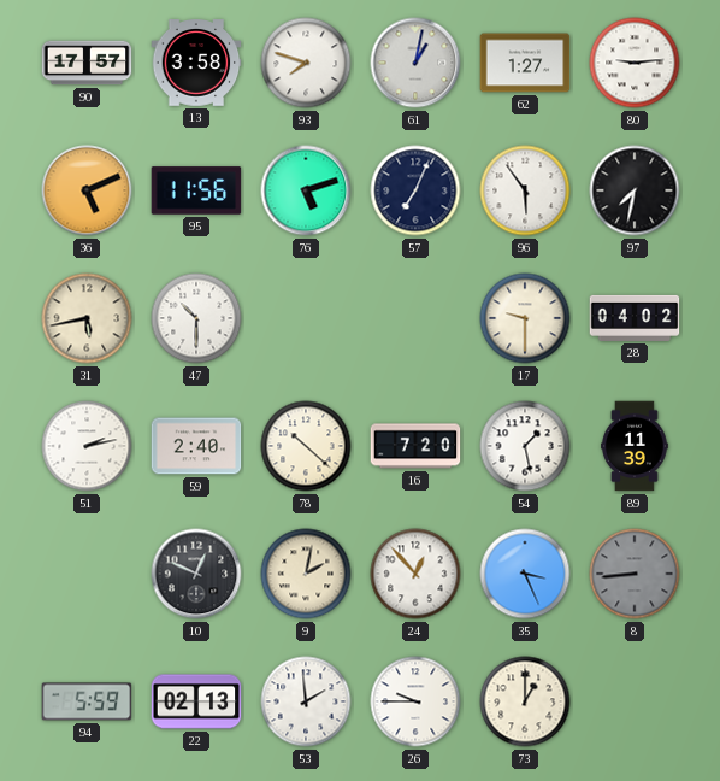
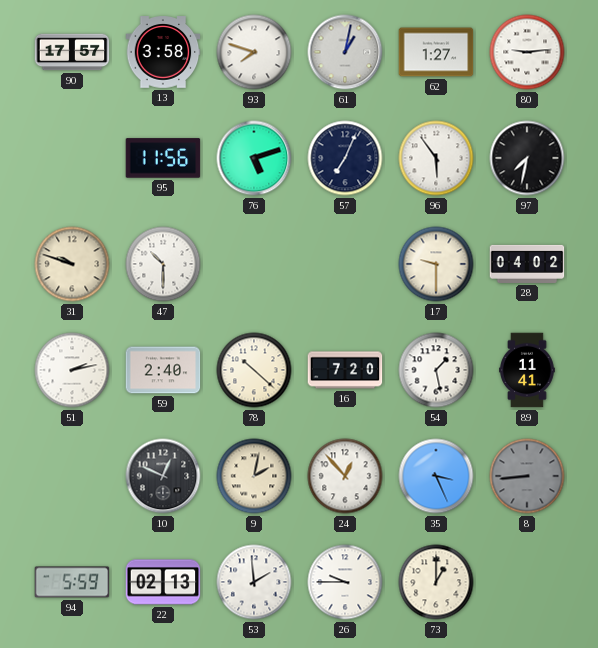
36: 5:11 -> none
31: 5:43 -> 9:48
89: 11:39 -> 11:41
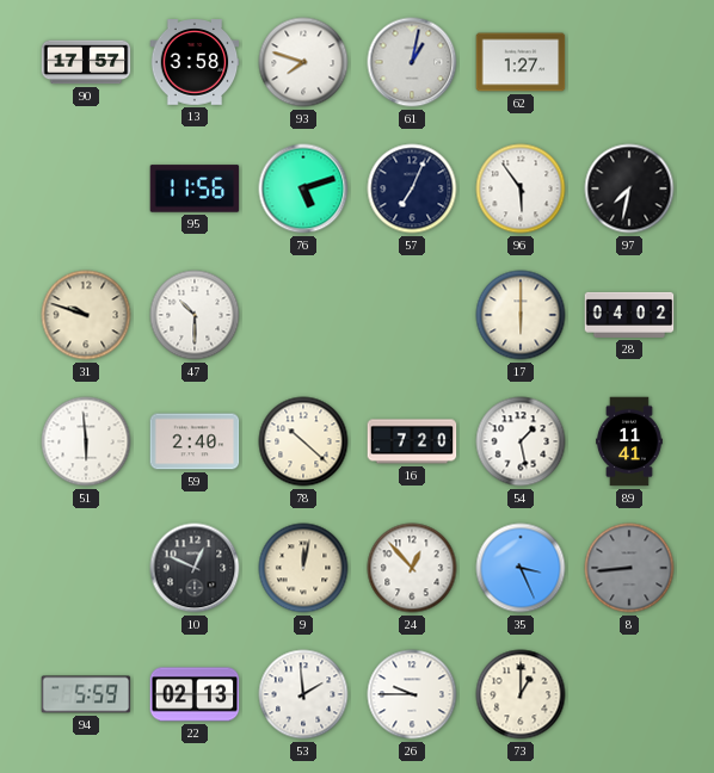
80: 9:14 -> none
17: 9:30 -> 6:00
51: 2:13 -> 5:59
9: 2:02 -> 12:02
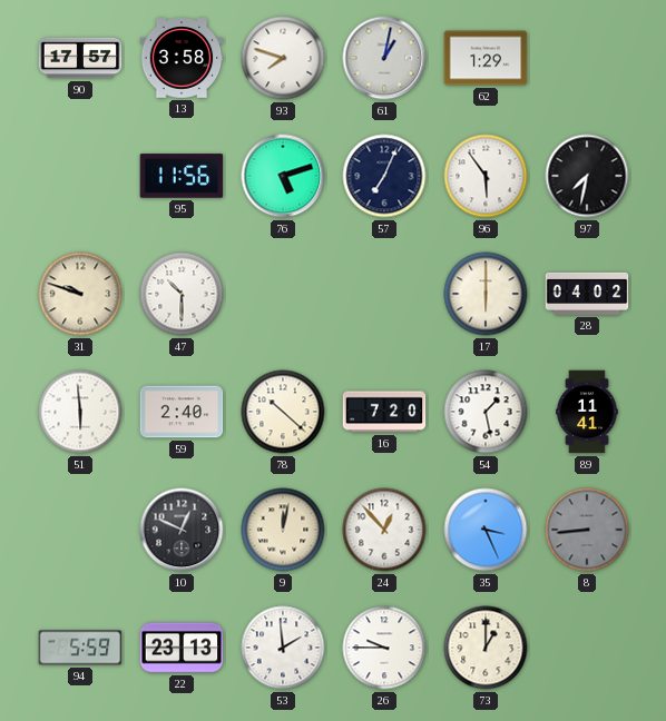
62: 1:27 -> 1:29
22: 02:13 -> 23:13
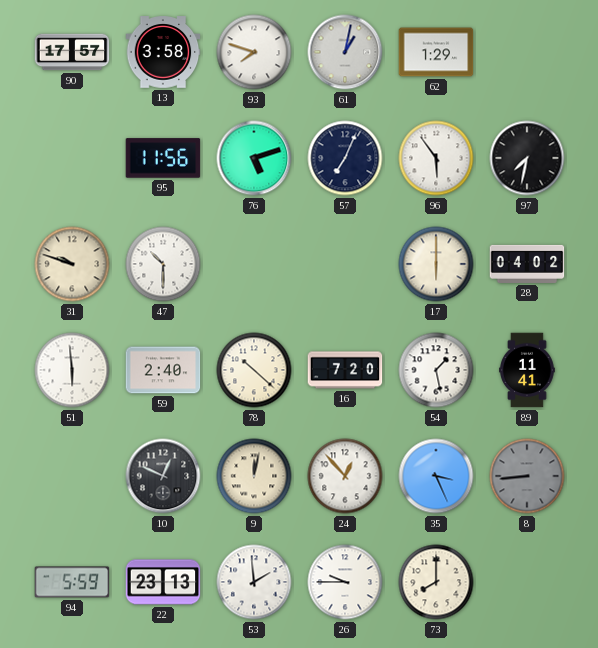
73: 1:00 -> 8:00
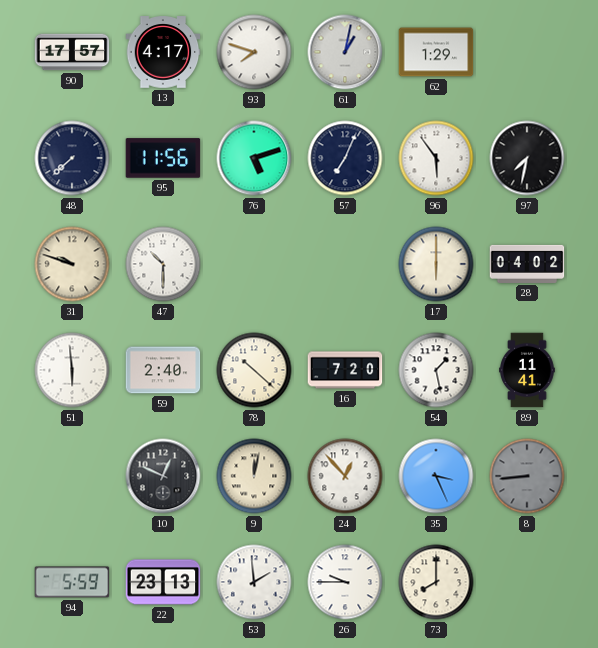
13: 3:58 -> 4:17
48: none -> 7:38
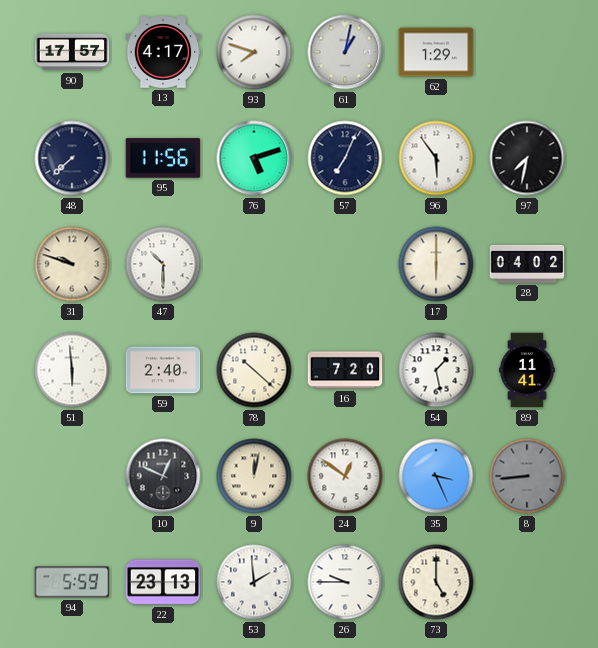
24: 12:53 -> 12:51
73: 8:00 -> 5:00
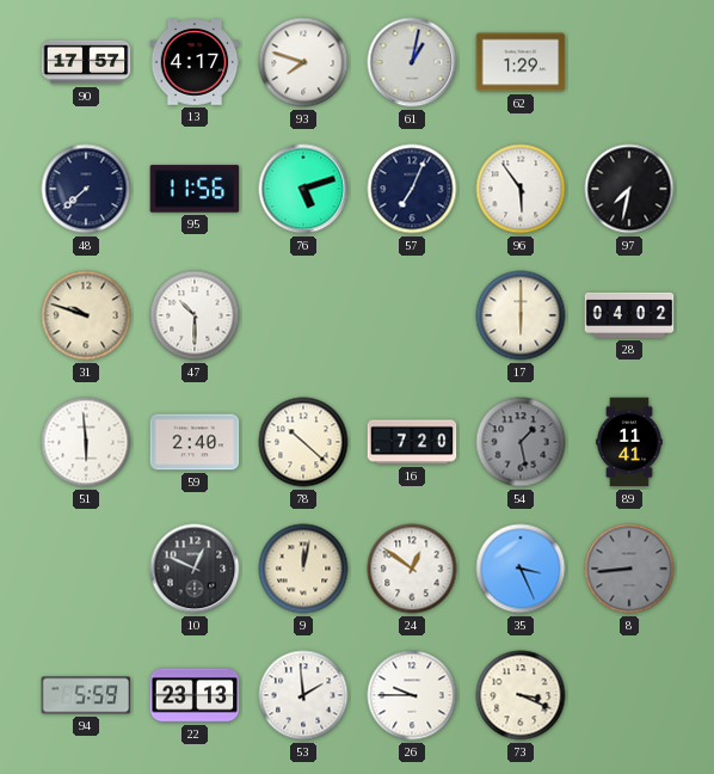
54 dial: white -> grey
73: 5:00 -> 3:19
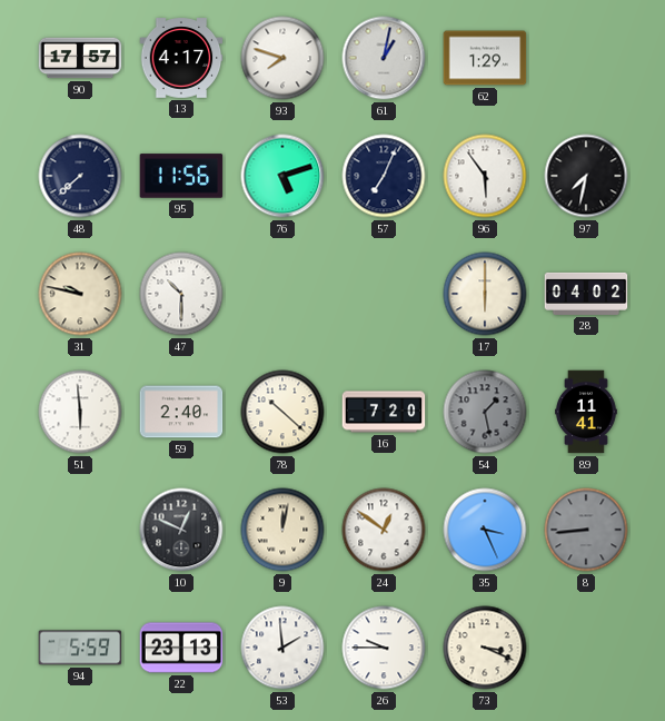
31: 9:48 -> 9:47
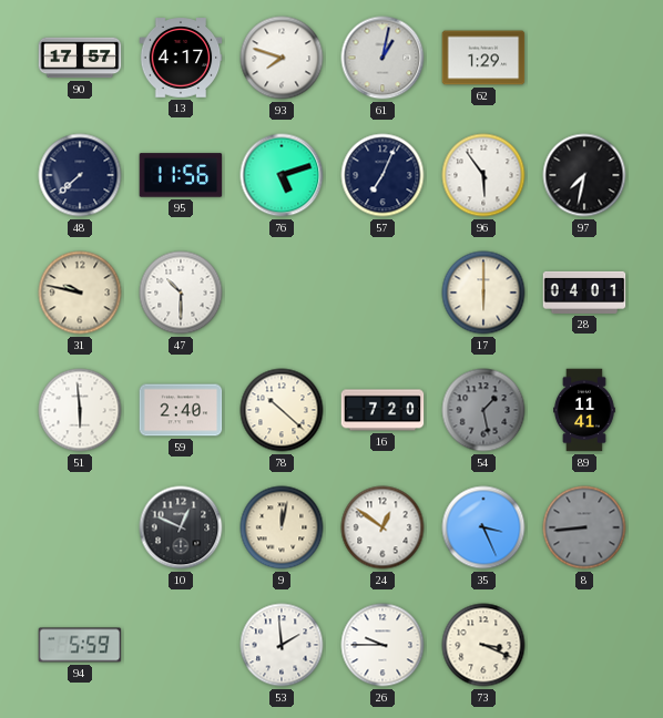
28: 04:02 -> 04:01
22: 23:13 -> none
